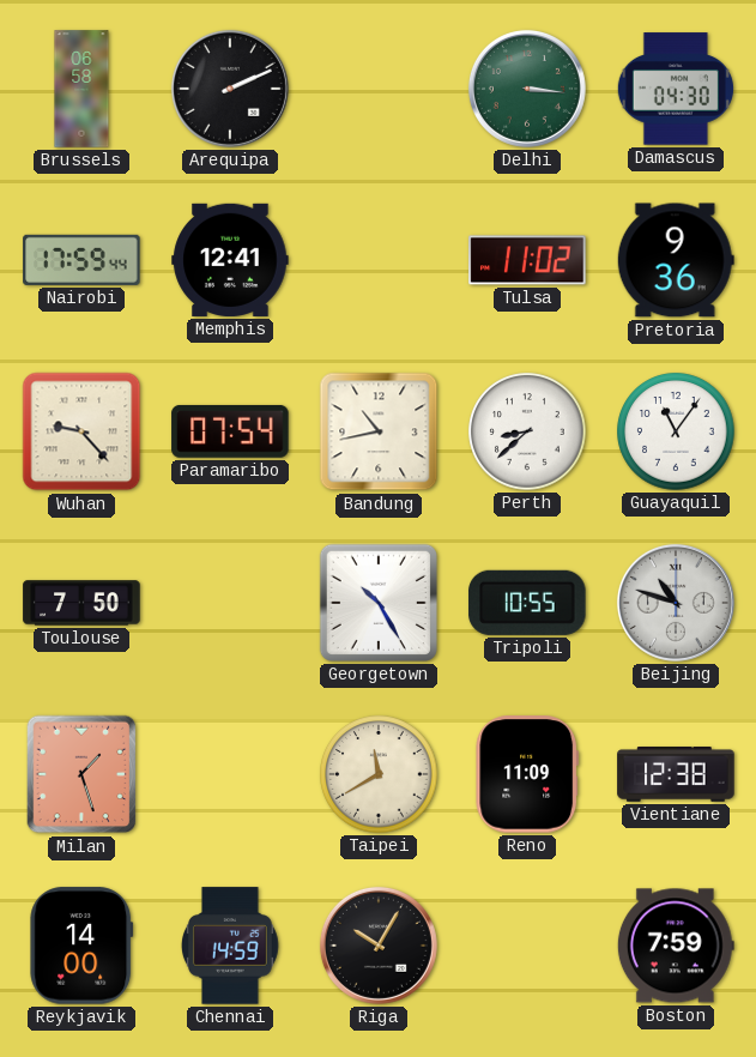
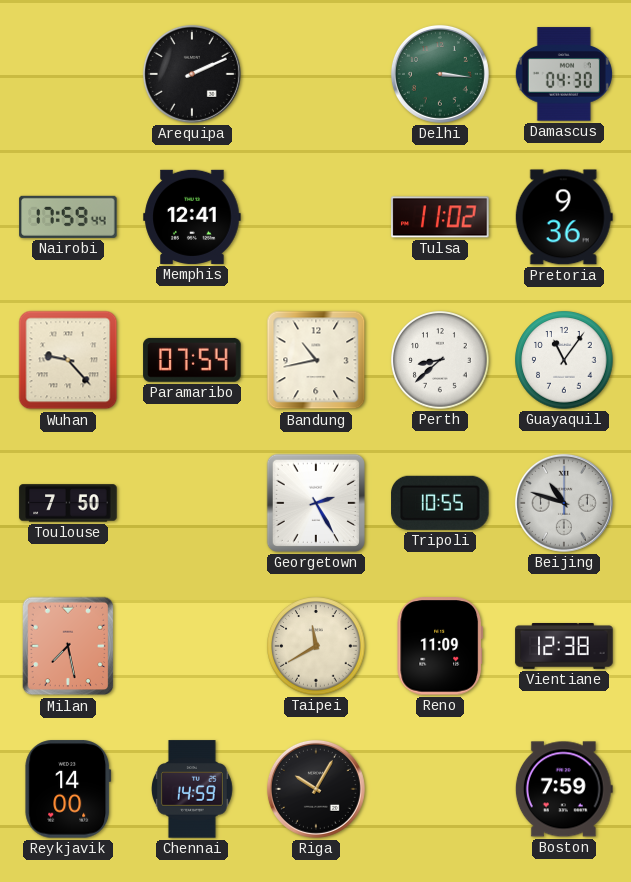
Brussels: 06:58 -> none
Georgetown: 10:25 -> 2:25
Milan: 1:27 -> 7:28
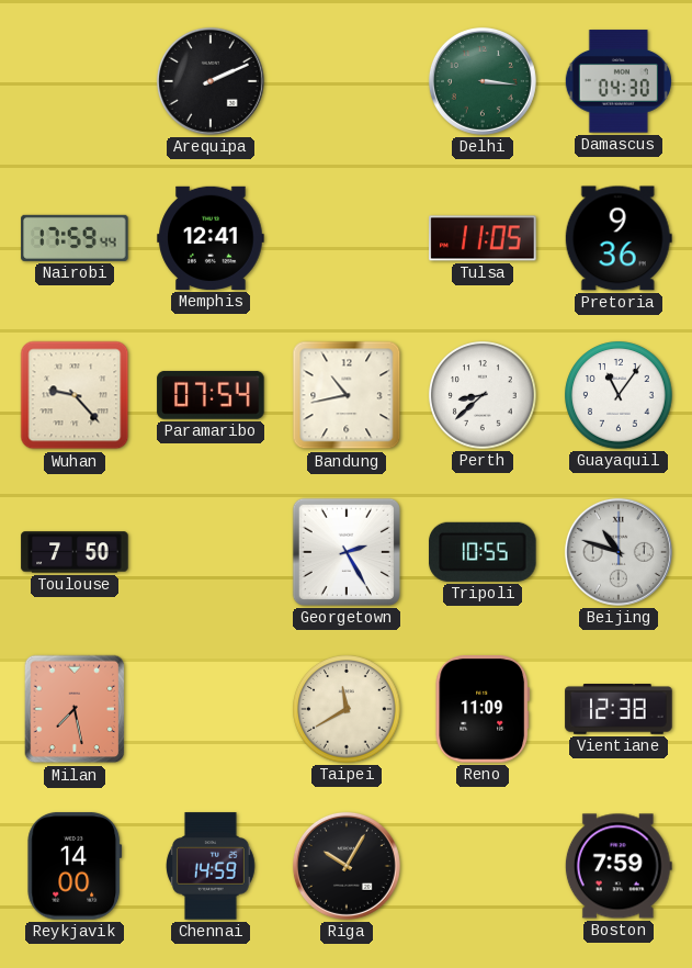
Tulsa: 11:02 -> 11:05
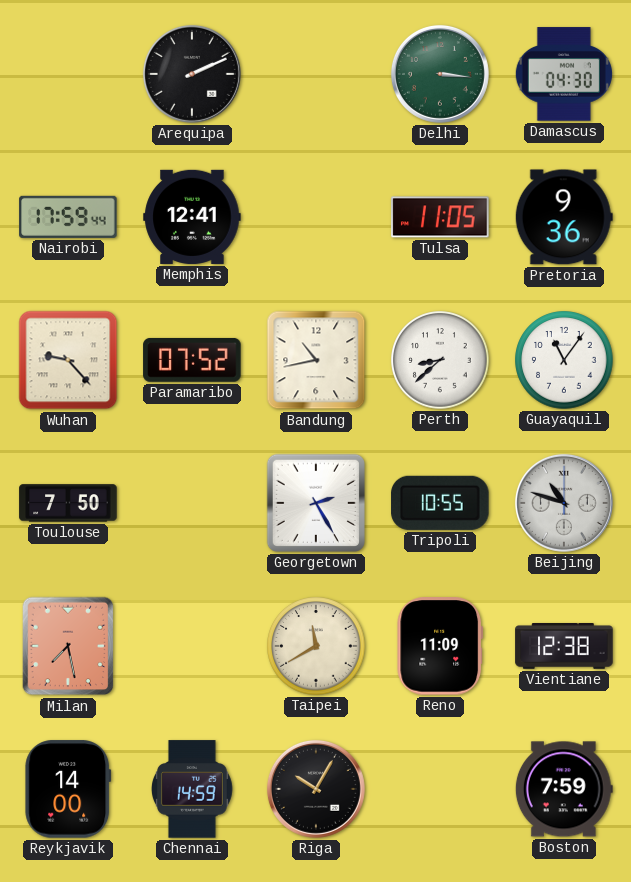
Paramaribo: 07:54 -> 07:52
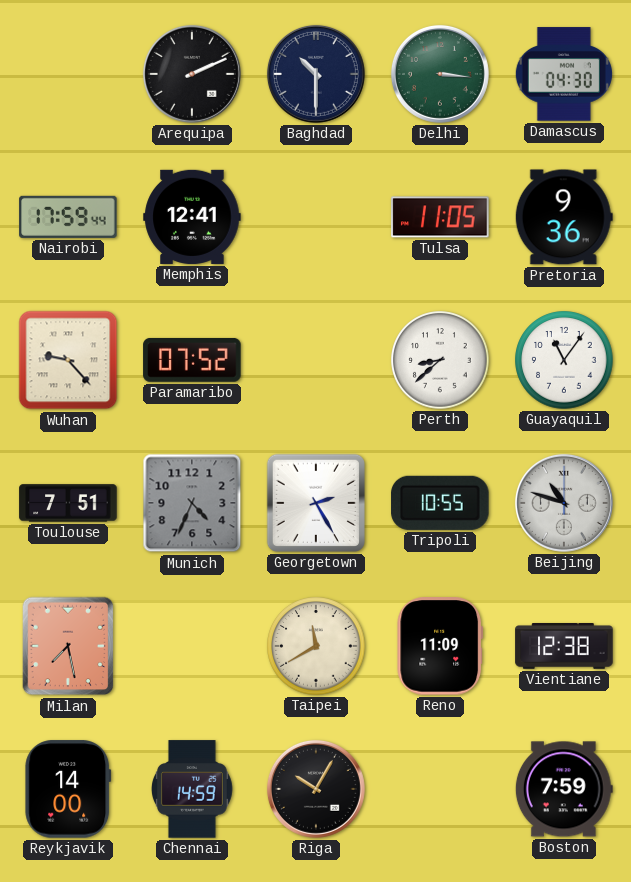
Baghdad: none -> 10:30
Bandung: 10:43 -> none
Toulouse: 7:50 -> 7:51
Munich: none -> 4:34
